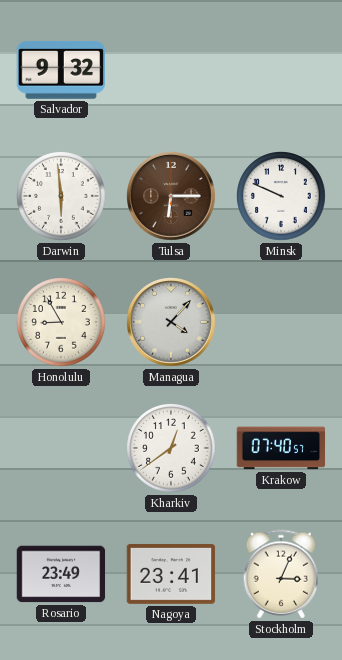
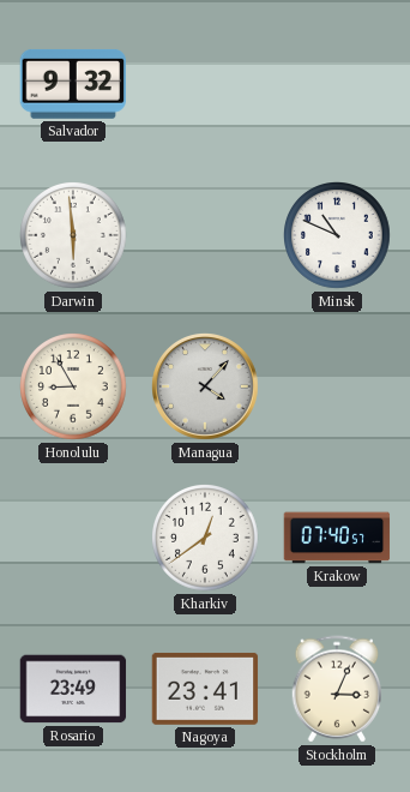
Tulsa: 6:15 -> none
Minsk: 9:49 -> 10:49
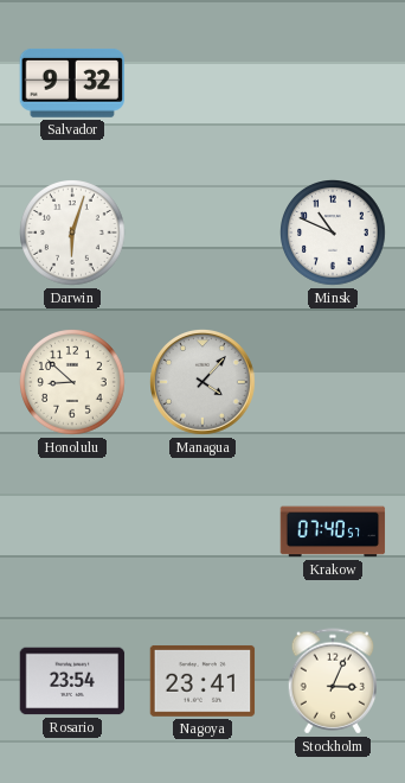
Darwin: 5:59 -> 6:03
Honolulu: 8:55 -> 8:52
Kharkiv: 12:39 -> none
Rosario: 23:49 -> 23:54
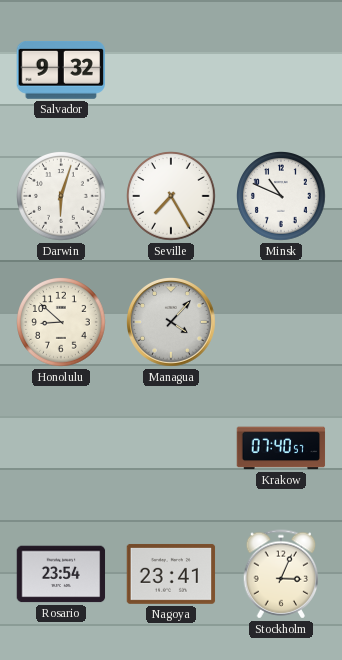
Seville: none -> 7:25
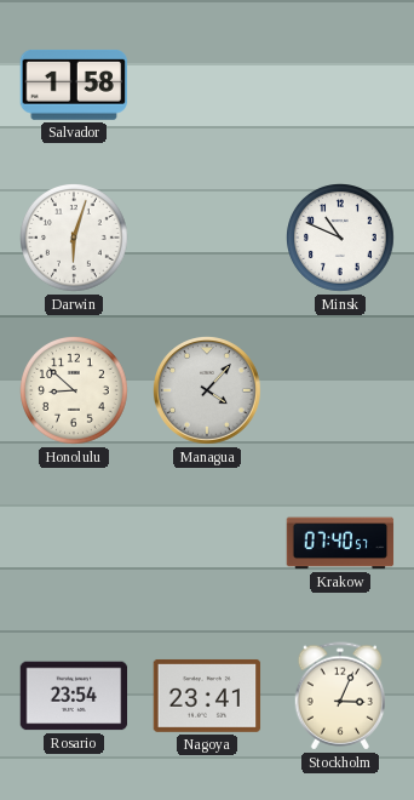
Salvador: 9:32 -> 1:58
Seville: 7:25 -> none
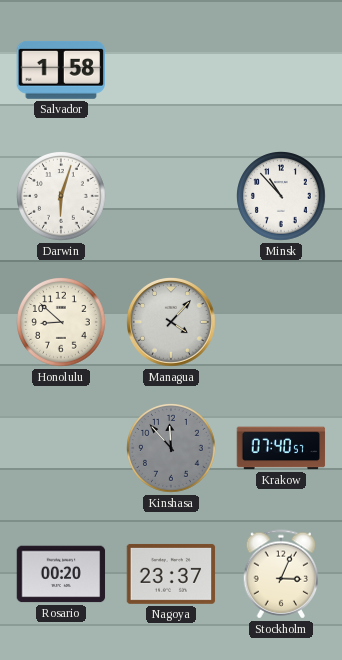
Minsk: 10:49 -> 10:53
Kinshasa: none -> 11:53
Rosario: 23:54 -> 00:20
Nagoya: 23:41 -> 23:37
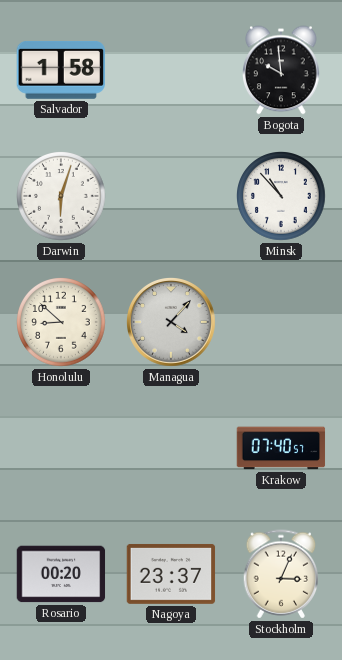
Bogota: none -> 9:59
Kinshasa: 11:53 -> none
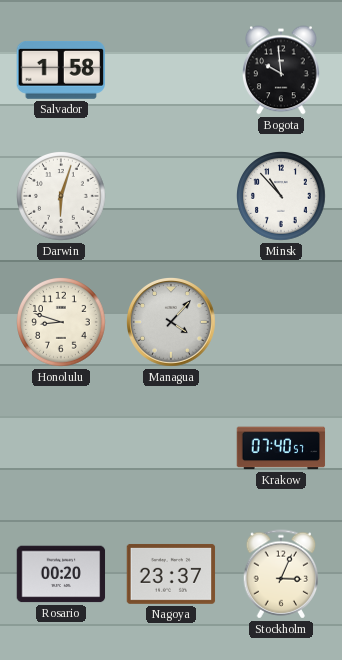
Honolulu: 8:52 -> 8:48
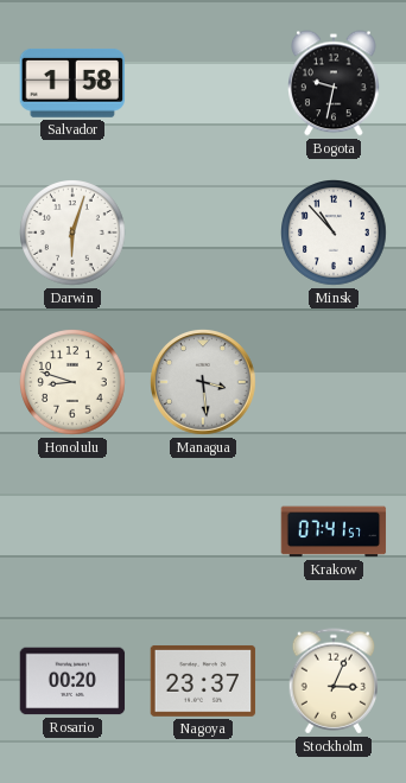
Bogota: 9:59 -> 9:32
Managua: 4:07 -> 3:29
Krakow: 07:40 -> 07:41
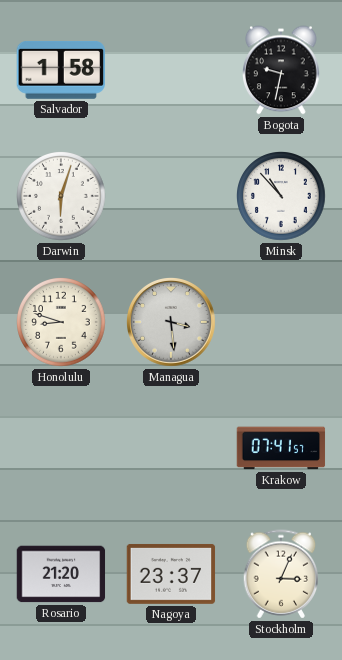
Rosario: 00:20 -> 21:20
